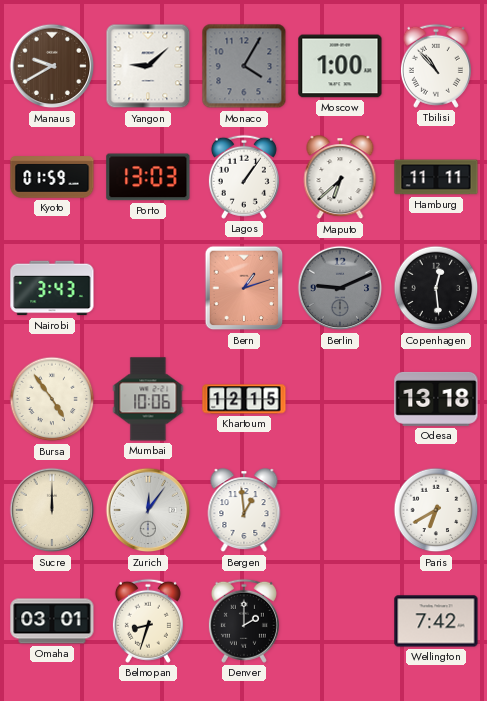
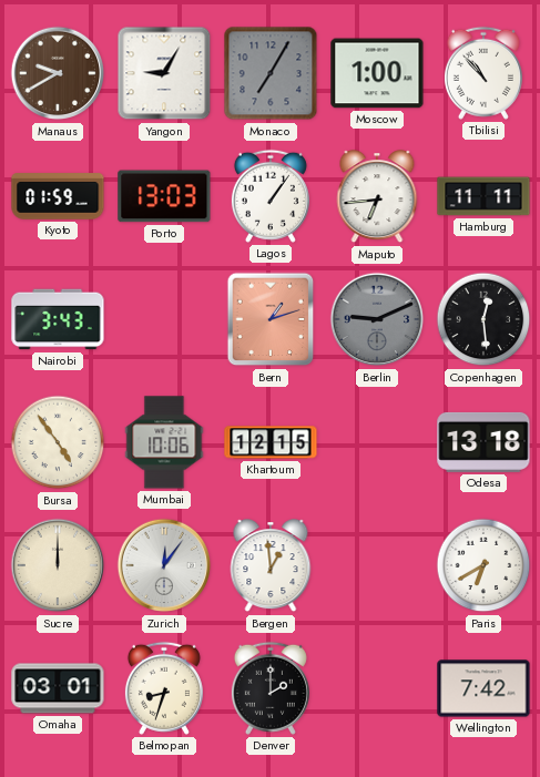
Yangon: 9:08 -> 9:05
Monaco: 4:05 -> 7:05
Maputo: 6:38 -> 6:44
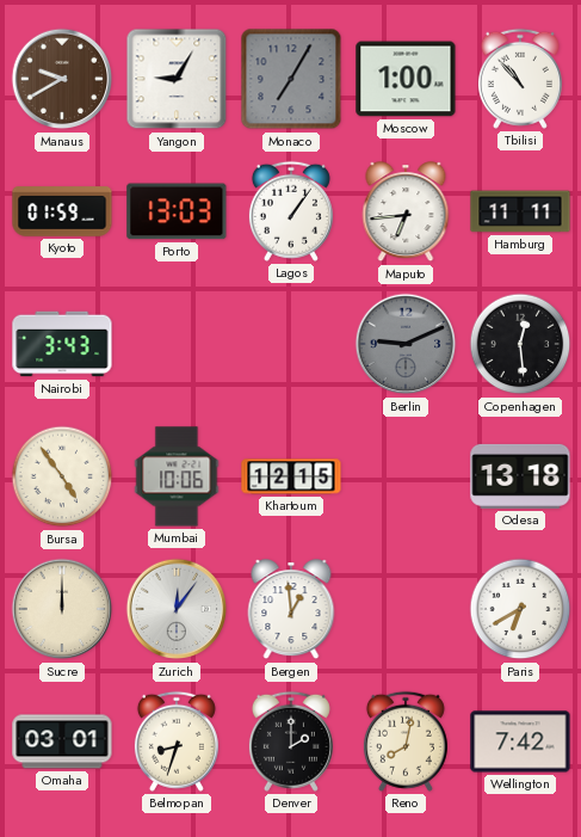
Bern: 1:12 -> none
Reno: none -> 8:02
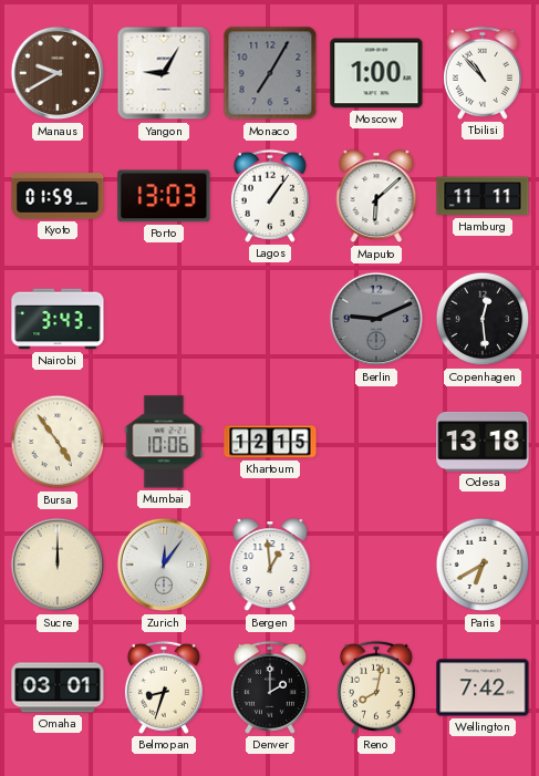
Maputo: 6:44 -> 6:08
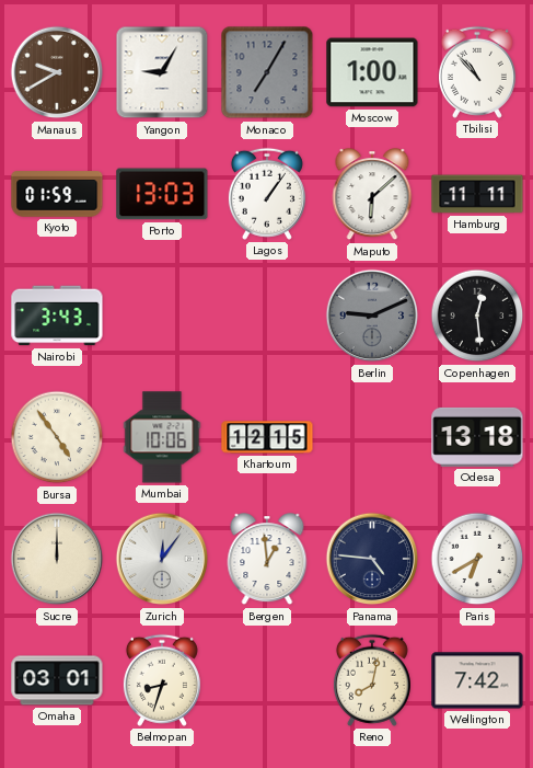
Panama: none -> 4:46
Denver: 2:00 -> none
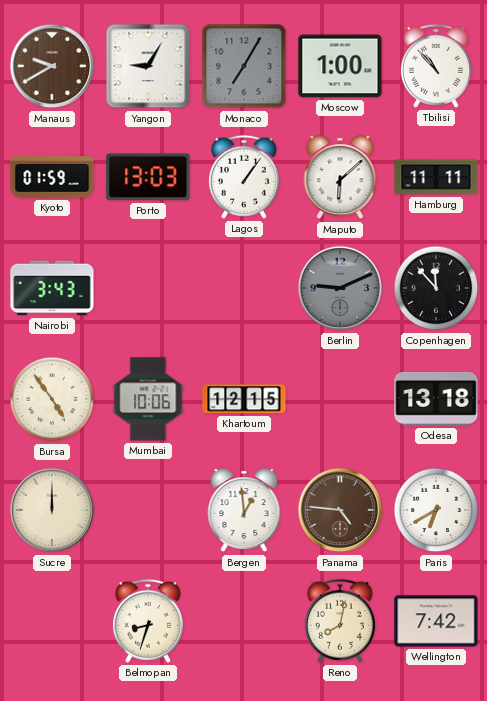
Copenhagen: 12:29 -> 11:53
Zurich: 12:06 -> none
Panama dial: navy -> brown
Omaha: 03:01 -> none
